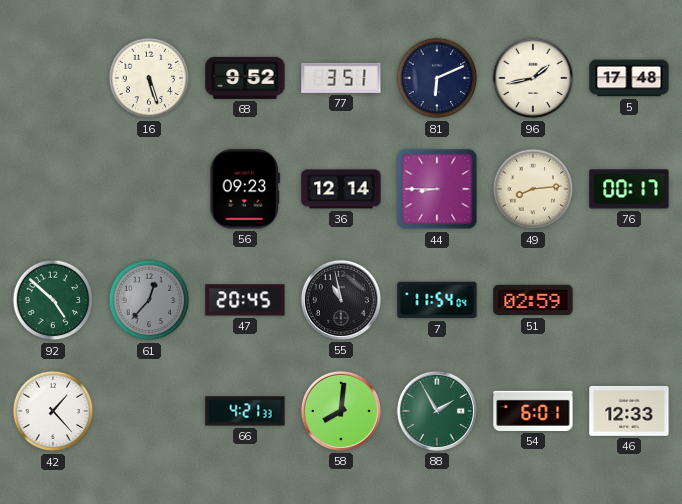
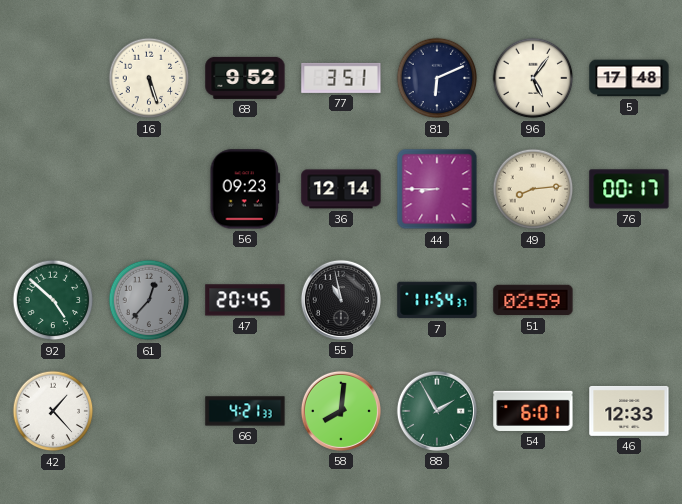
96: 1:43 -> 5:06
7: 11:54:04 -> 11:54:37
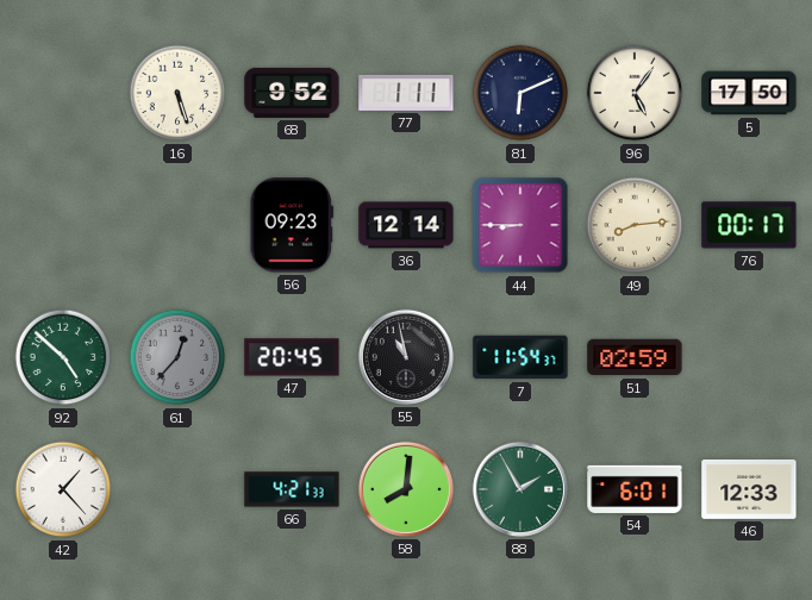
77: 3:51 -> 1:11
5: 17:48 -> 17:50
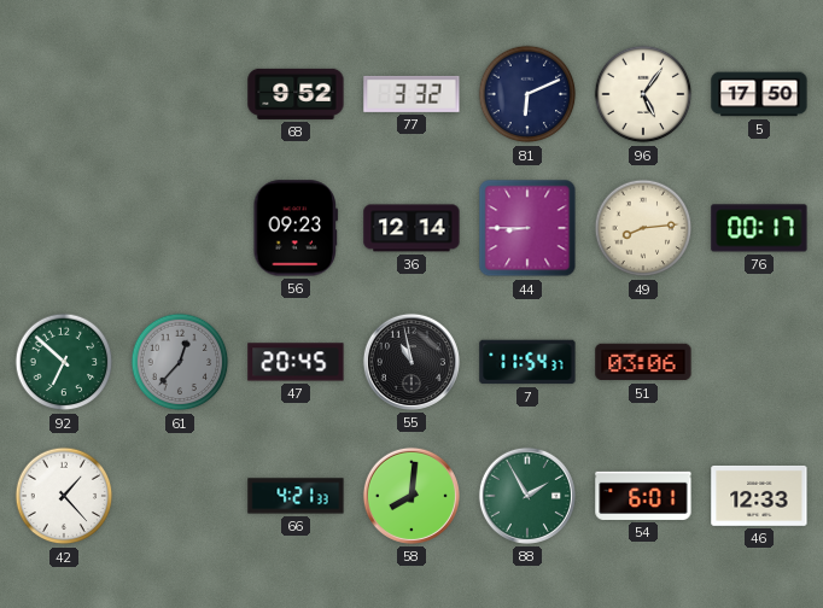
16: 5:27 -> none
77: 1:11 -> 3:32
92: 4:52 -> 6:52
51: 02:59 -> 03:06
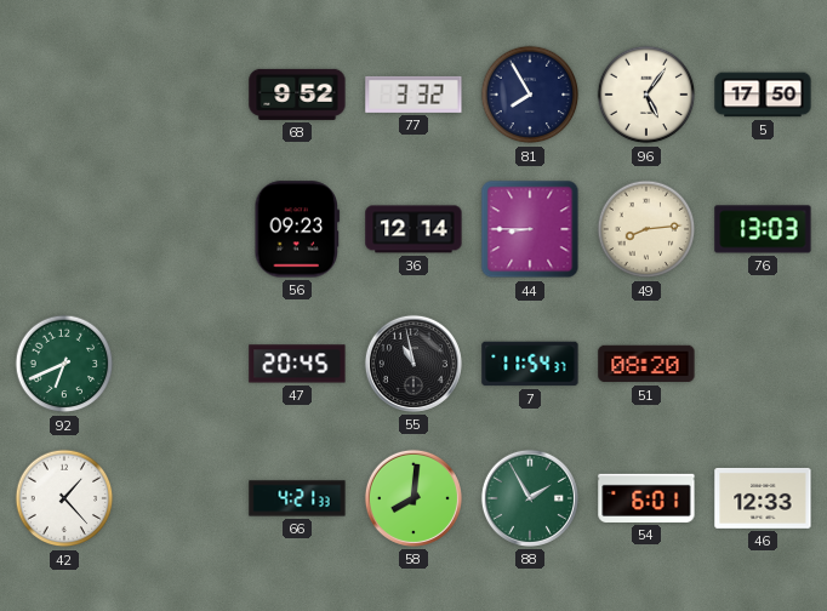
81: 6:11 -> 7:55
76: 00:17 -> 13:03
92: 6:52 -> 6:41
61: 12:37 -> none
51: 03:06 -> 08:20
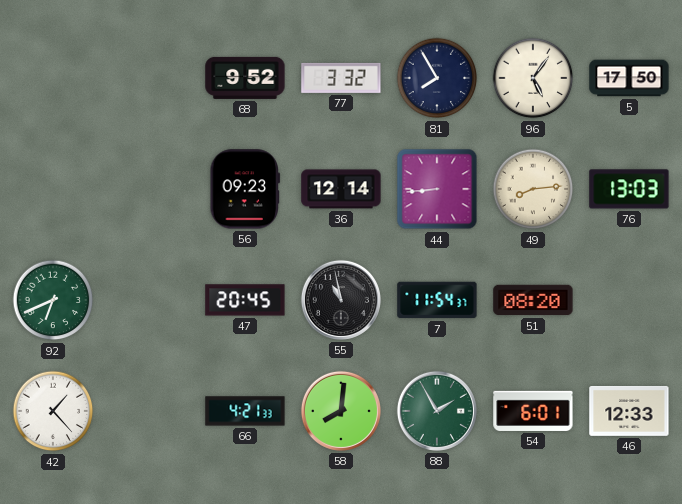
44: 8:45 -> 8:44
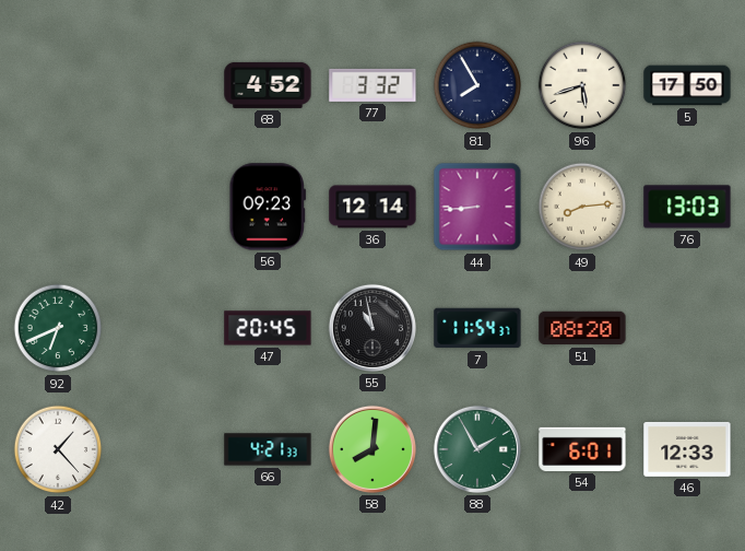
68: 9:52 -> 4:52
96: 5:06 -> 5:42
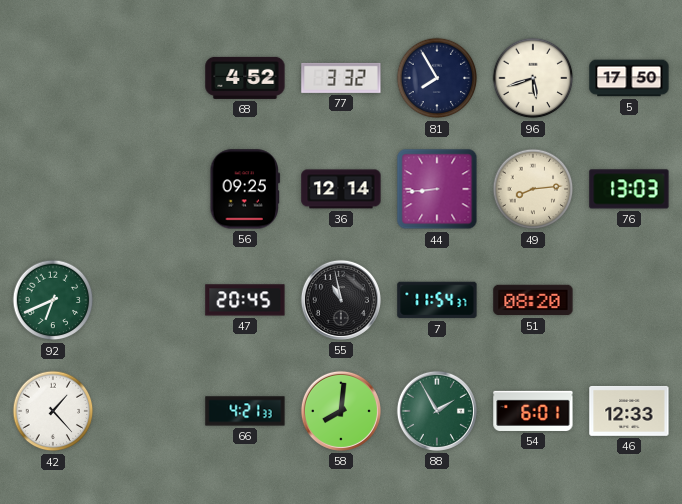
56: 09:23 -> 09:25
